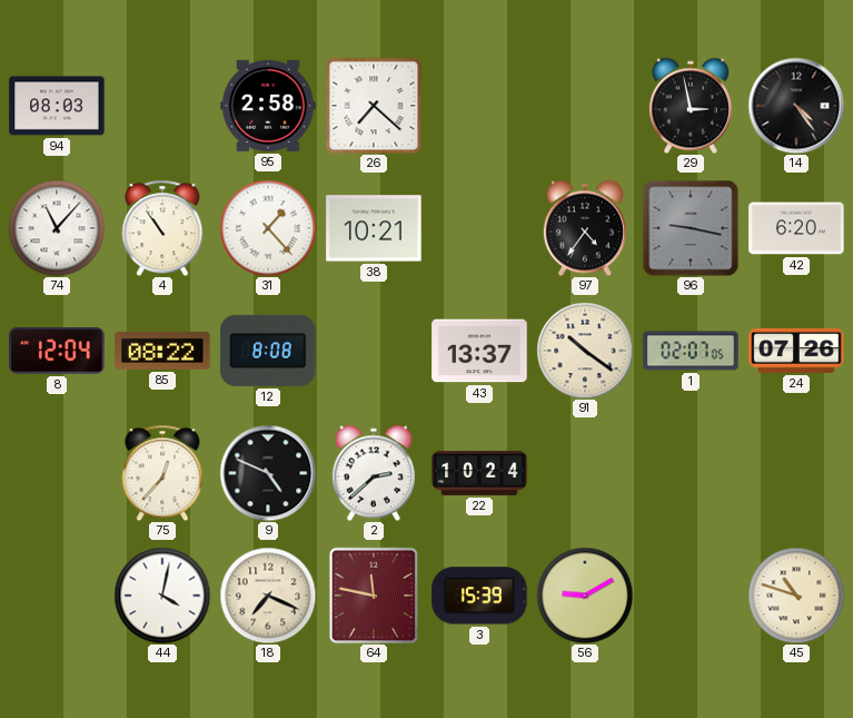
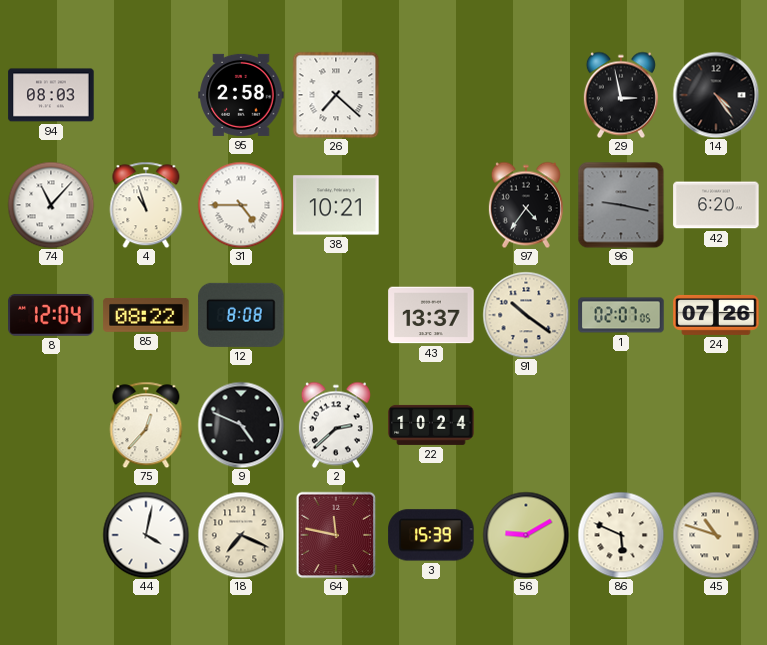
4: 10:54 -> 10:57
31: 1:23 -> 4:45
86: none -> 5:49
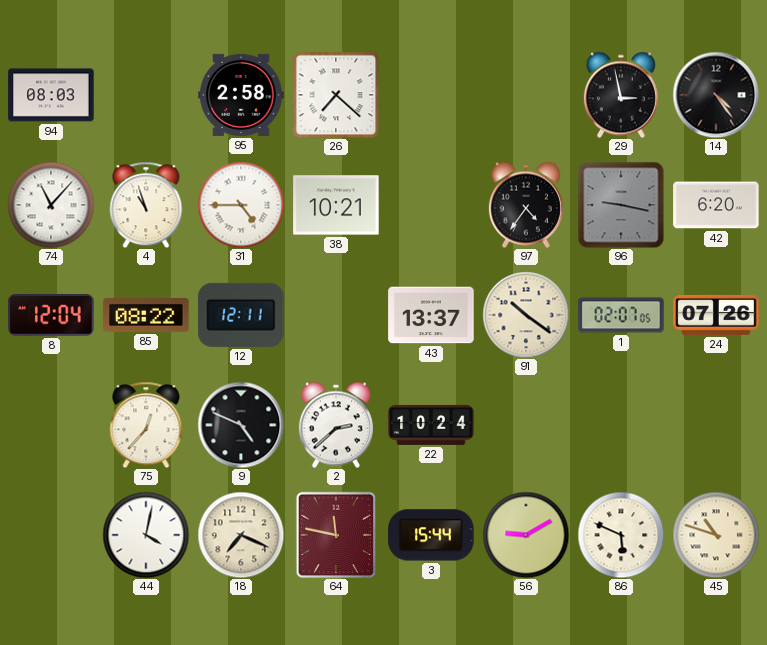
12: 8:08 -> 12:11
3: 15:39 -> 15:44
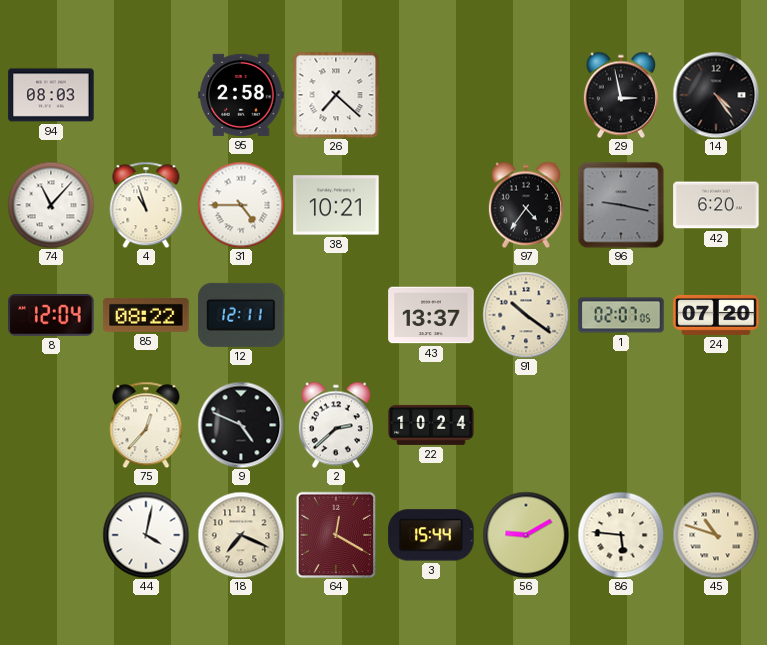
24: 07:26 -> 07:20
64: 11:47 -> 12:20
86: 5:49 -> 5:46
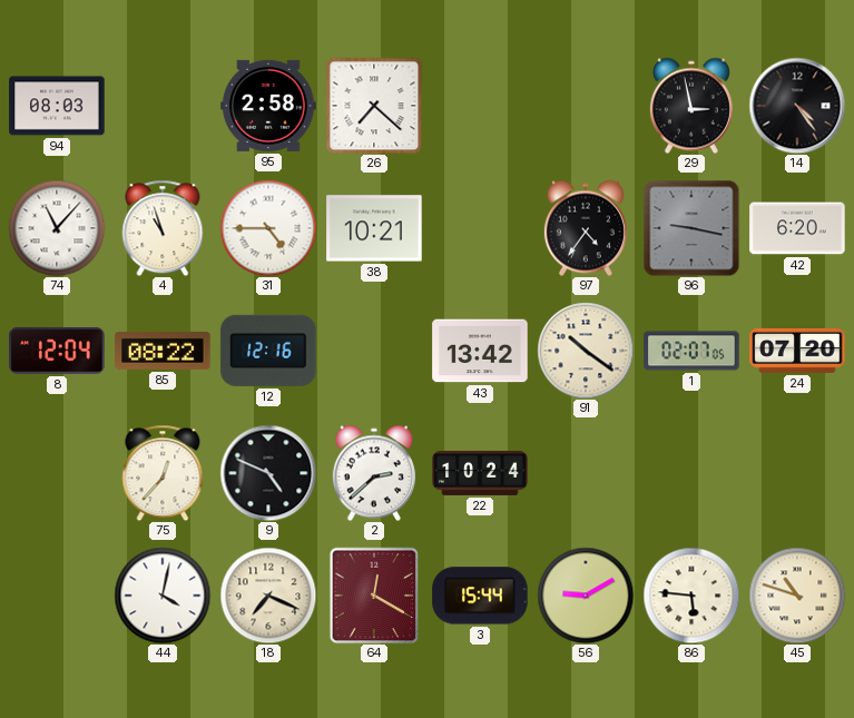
12: 12:11 -> 12:16
43: 13:37 -> 13:42
